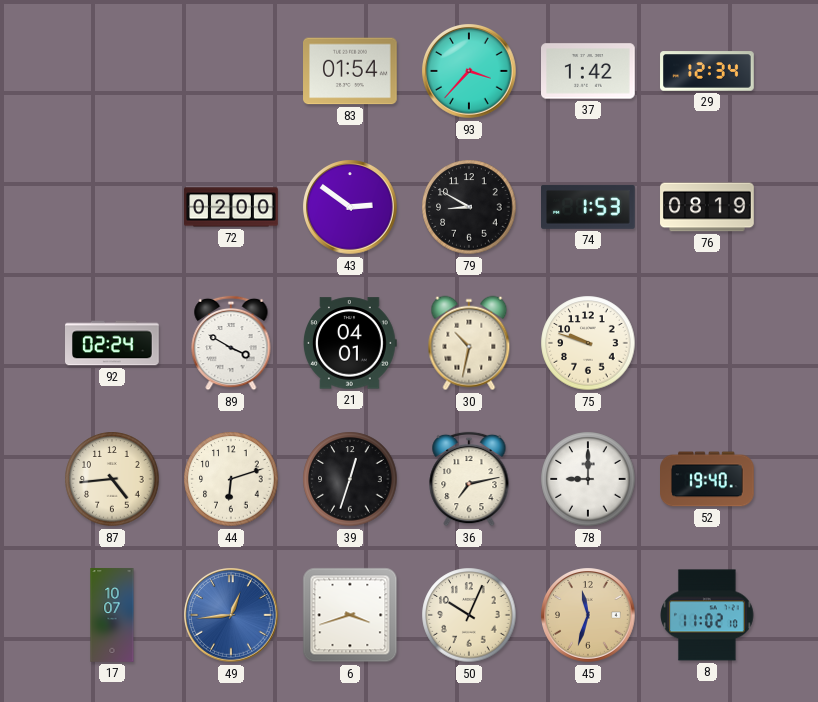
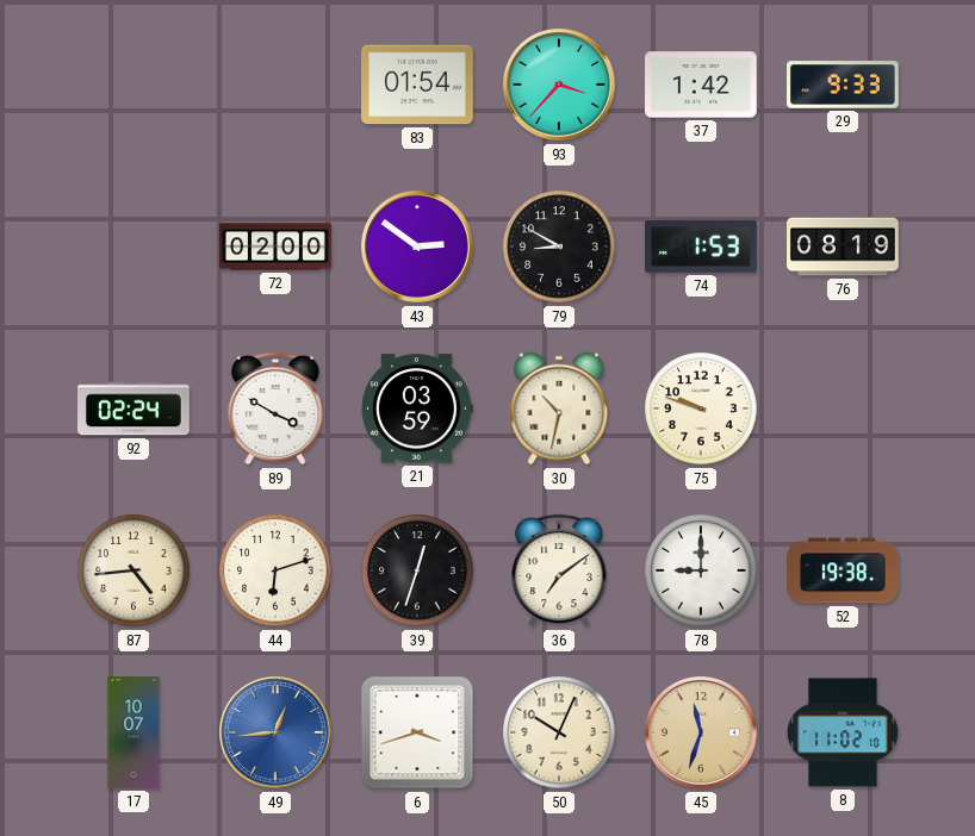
29: 12:34 -> 9:33
21: 04:01 -> 03:59
36: 7:13 -> 7:09
52: 19:40 -> 19:38
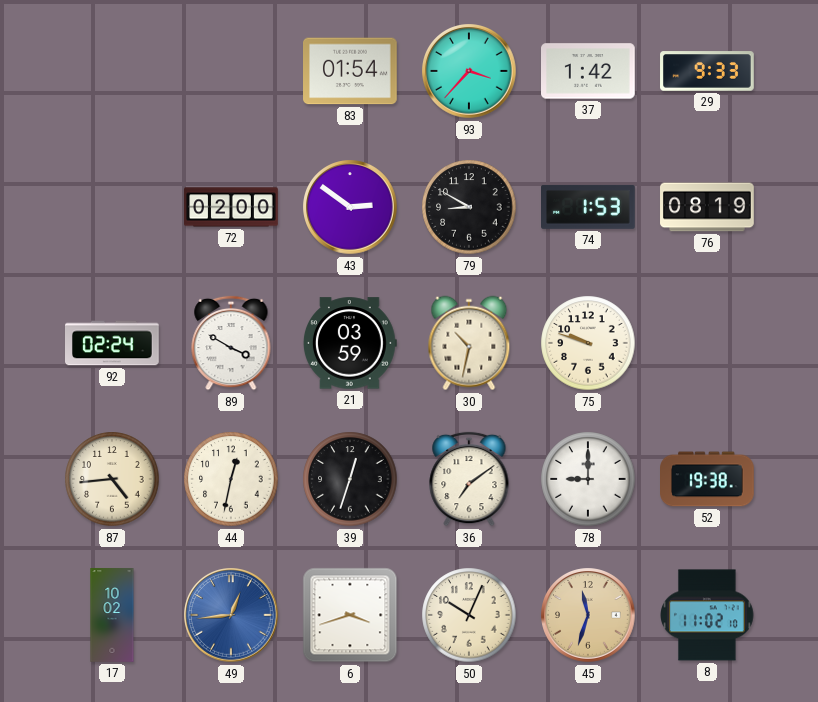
44: 6:12 -> 12:32
17: 10:07 -> 10:02
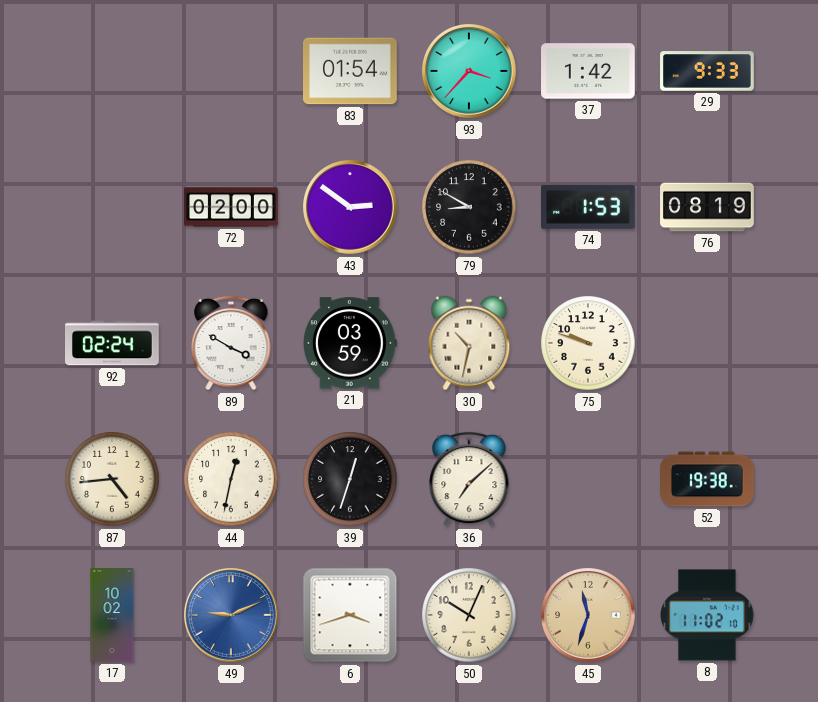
36: 7:09 -> 7:08
78: 9:00 -> none
49: 12:44 -> 9:11
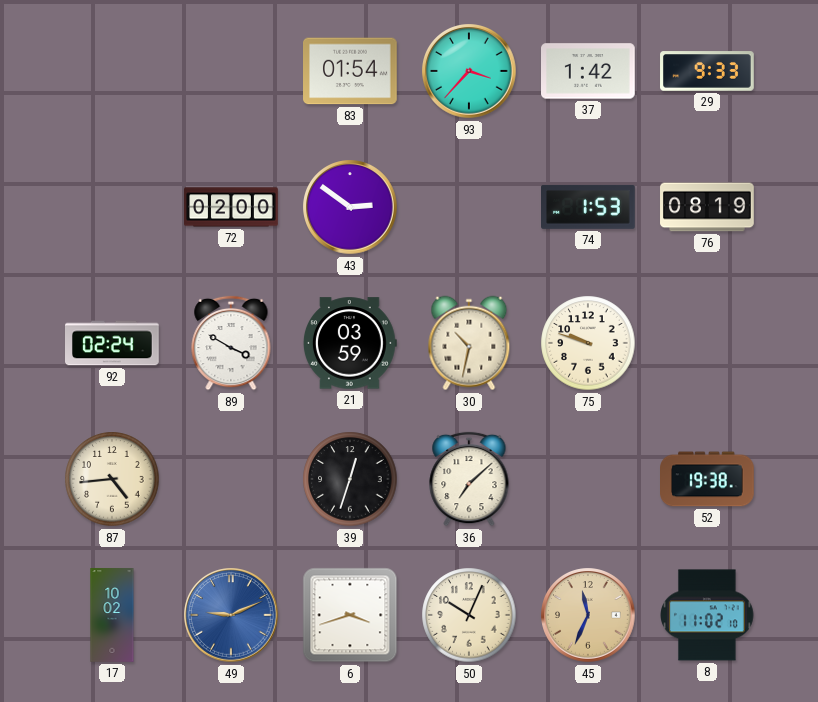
79: 8:50 -> none
44: 12:32 -> none
45: 11:33 -> 11:34
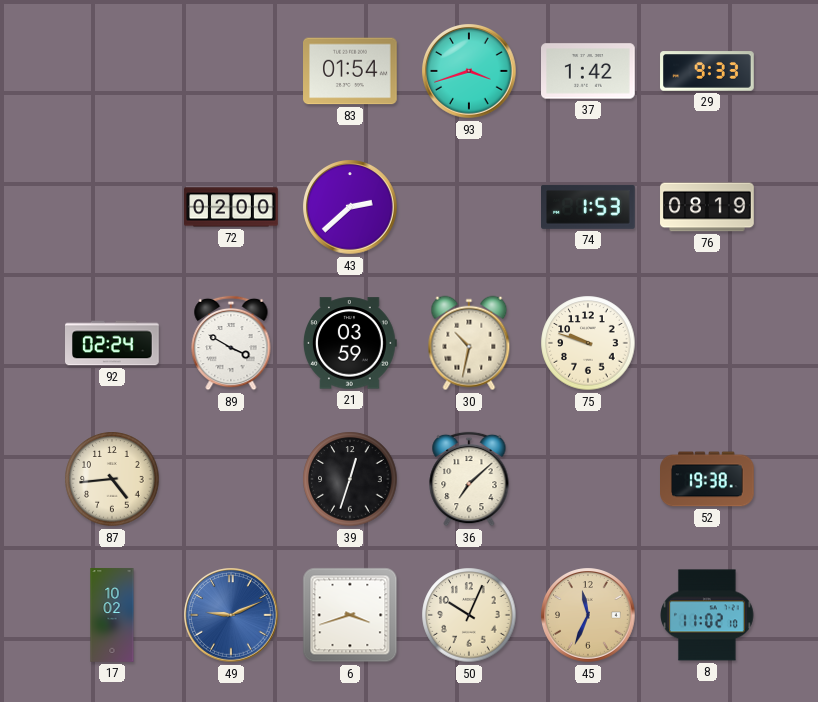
93: 3:37 -> 3:42
43: 2:51 -> 2:38
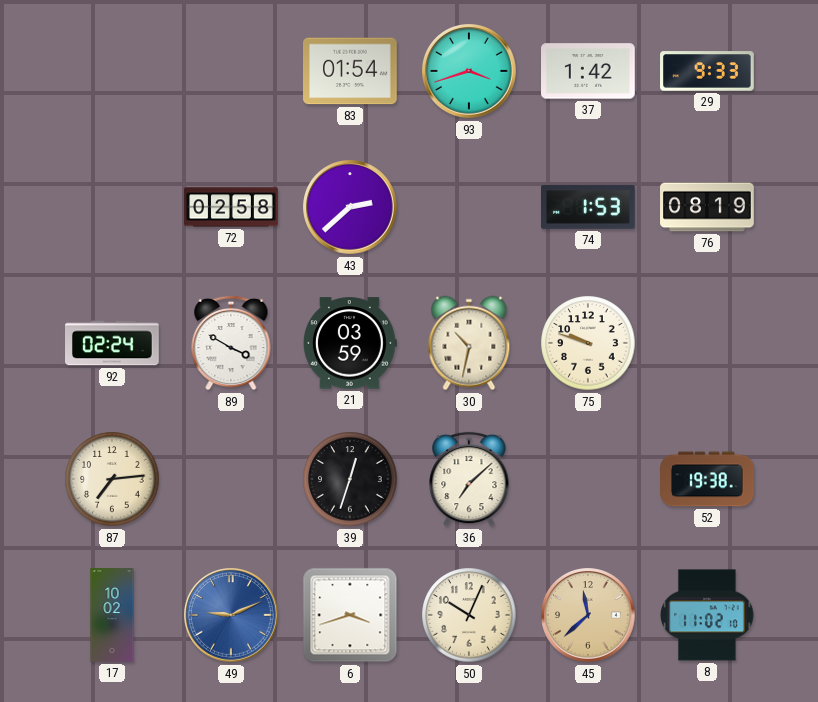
72: 02:00 -> 02:58
87: 4:44 -> 7:14
45: 11:34 -> 11:38
